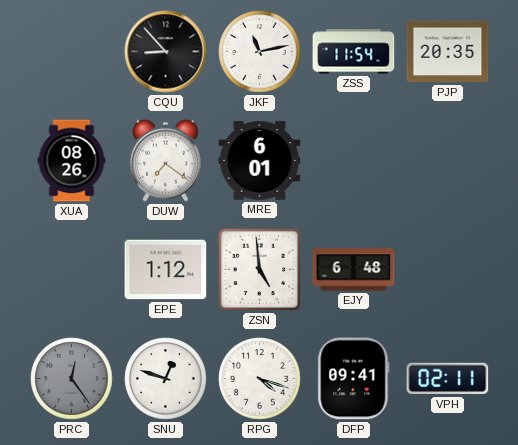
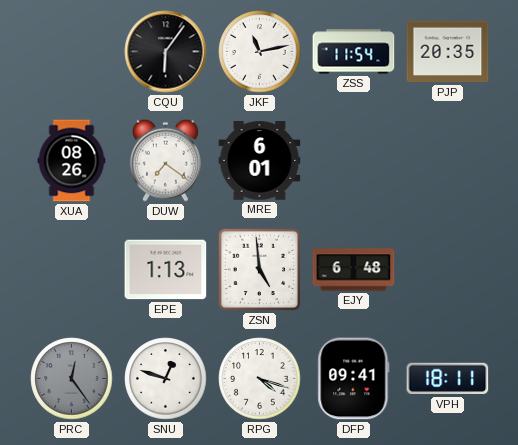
CQU: 8:53 -> 6:06
EPE: 1:12 -> 1:13
VPH: 02:11 -> 18:11
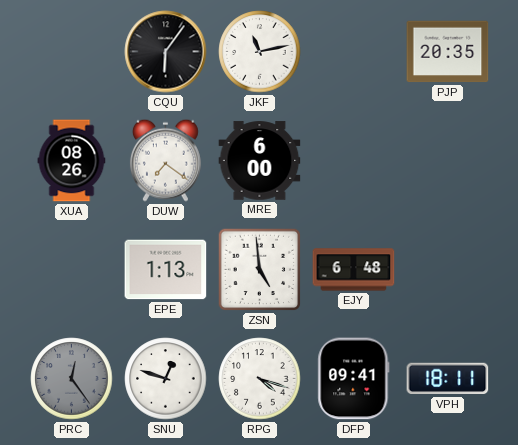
ZSS: 11:54 -> none
MRE: 6:01 -> 6:00
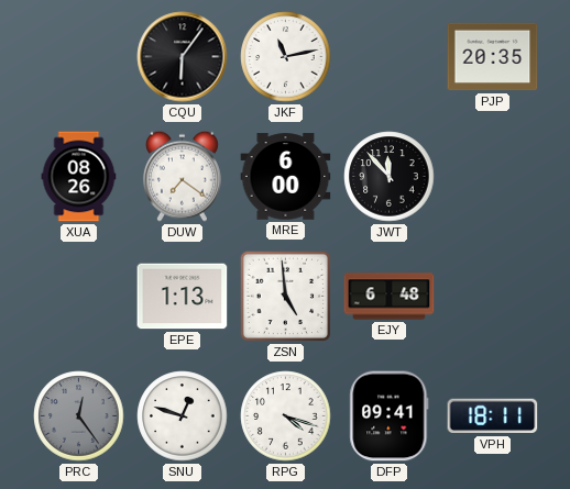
JWT: none -> 11:53
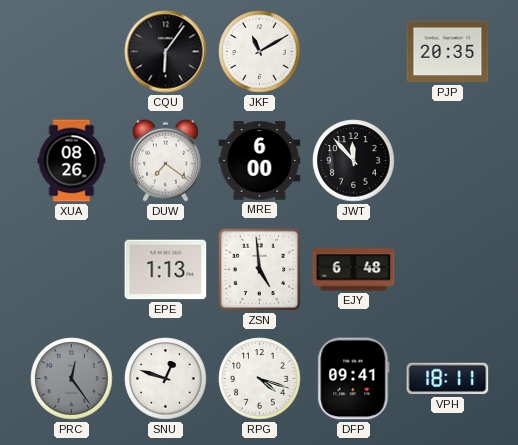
JKF: 11:13 -> 11:10
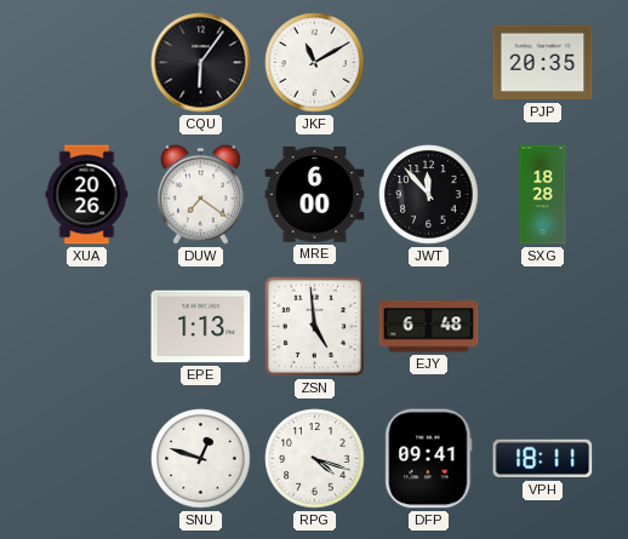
XUA: 08:26 -> 20:26
SXG: none -> 18:28
PRC: 12:24 -> none
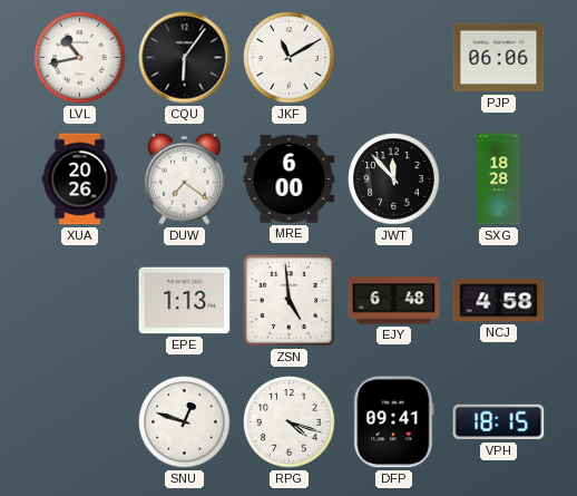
LVL: none -> 10:43
PJP: 20:35 -> 06:06
NCJ: none -> 4:58
VPH: 18:11 -> 18:15
